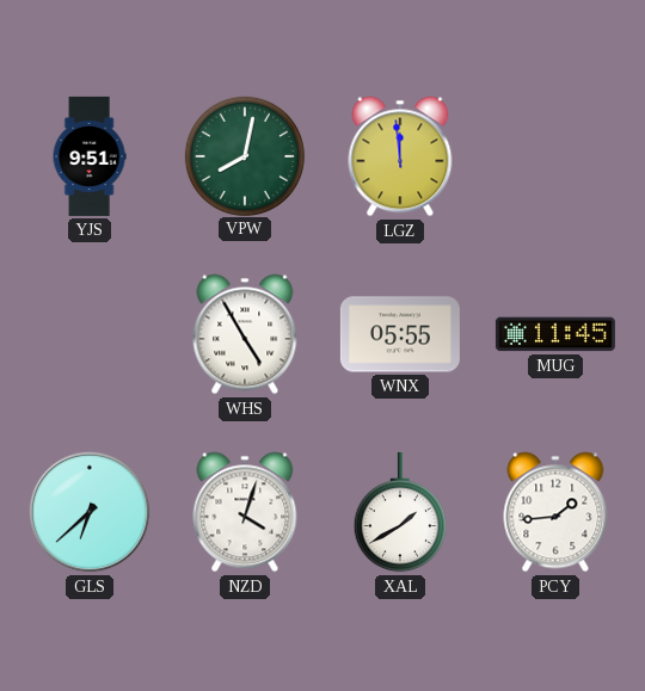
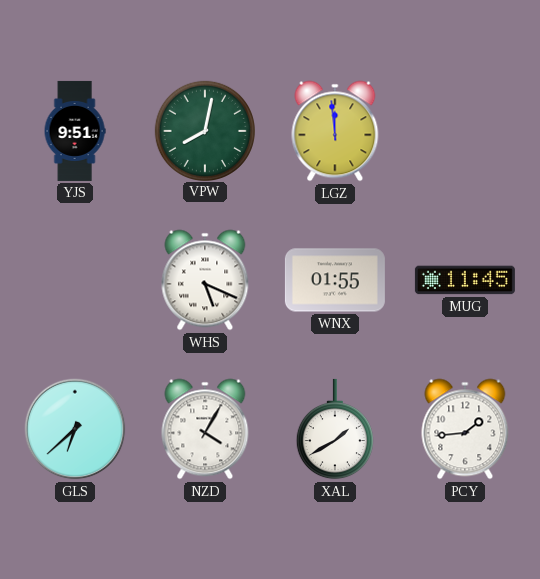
WHS: 4:55 -> 5:19
WNX: 05:55 -> 01:55
NZD: 4:03 -> 4:05
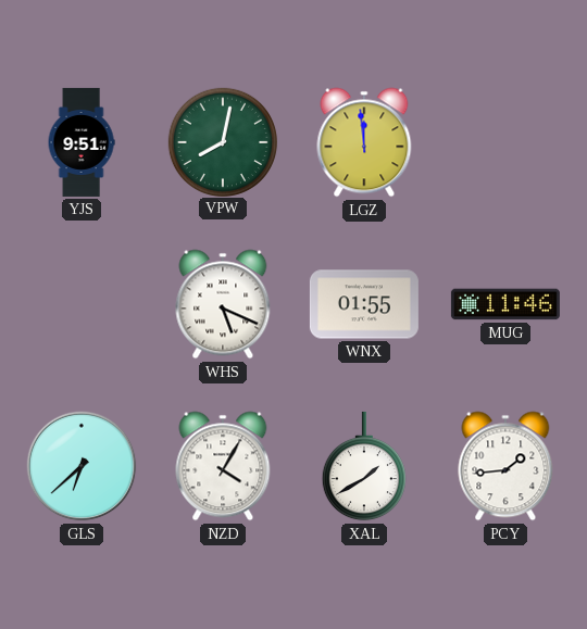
MUG: 11:45 -> 11:46
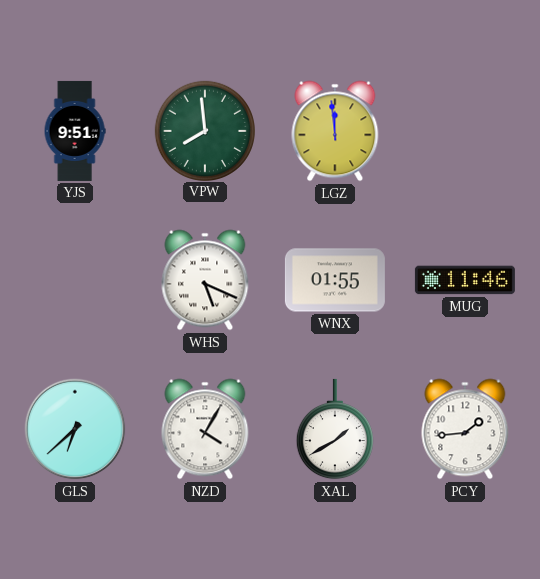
VPW: 8:02 -> 7:59
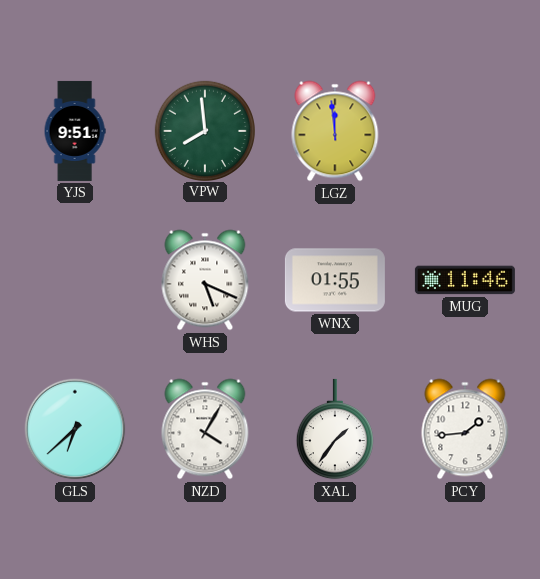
XAL: 1:40 -> 1:36
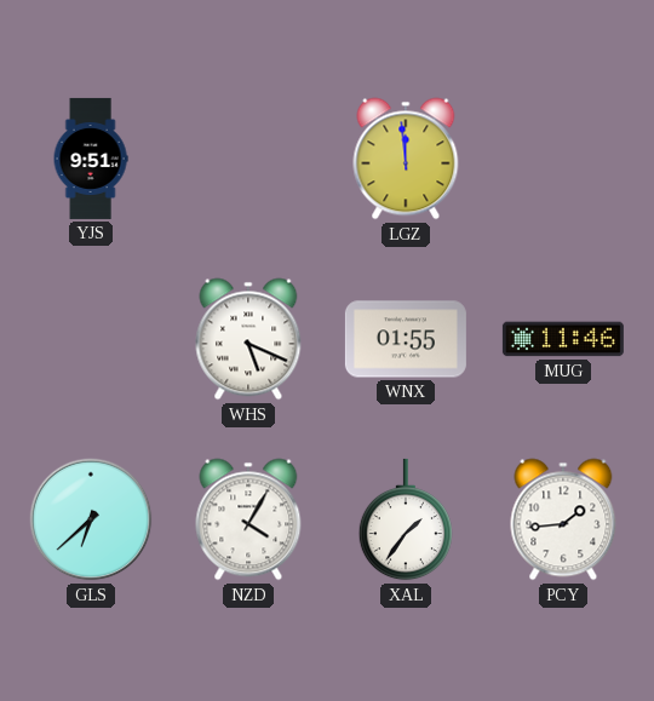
VPW: 7:59 -> none
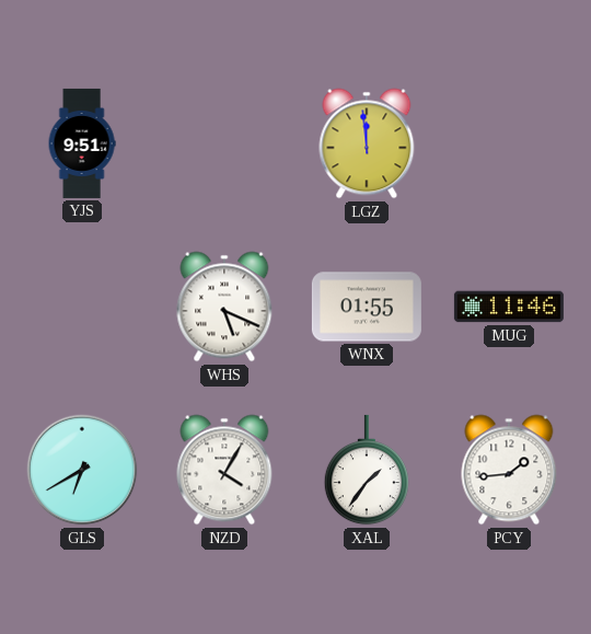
GLS: 6:38 -> 6:40
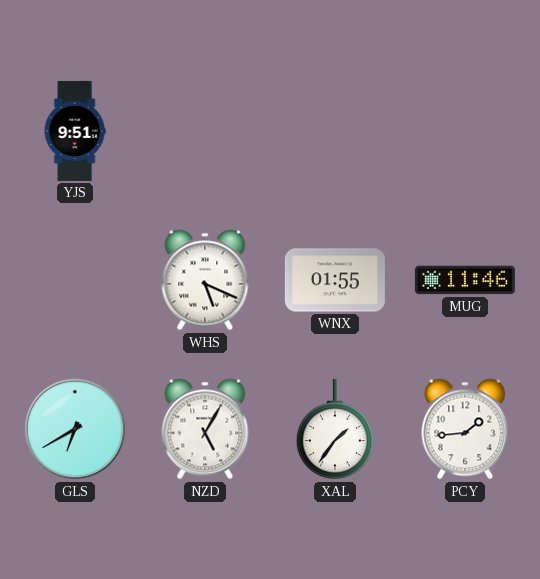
LGZ: 11:59 -> none
NZD: 4:05 -> 5:05
